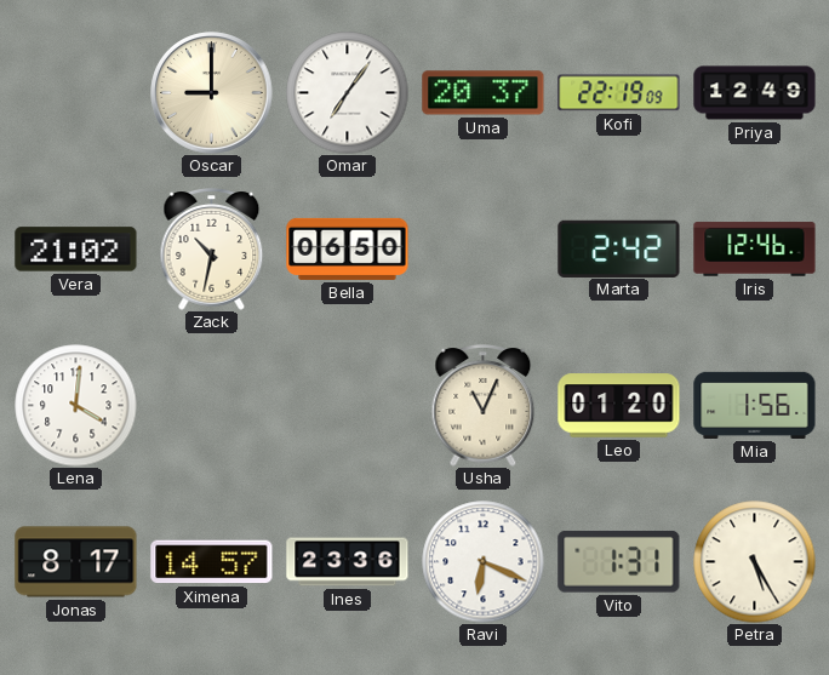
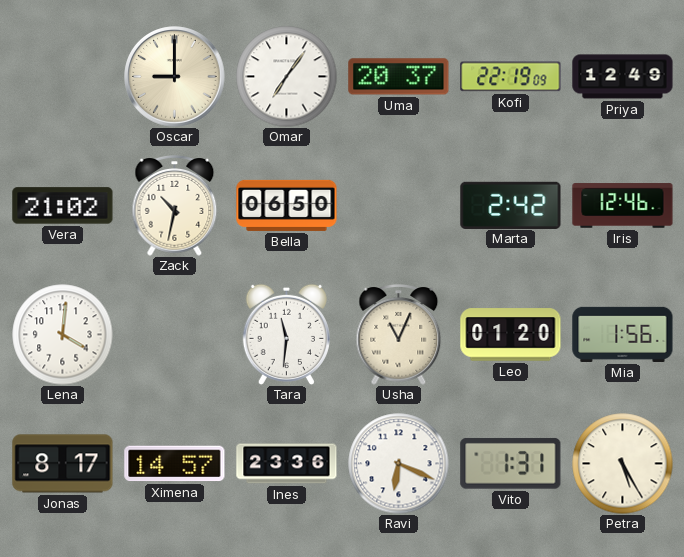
Tara: none -> 11:31
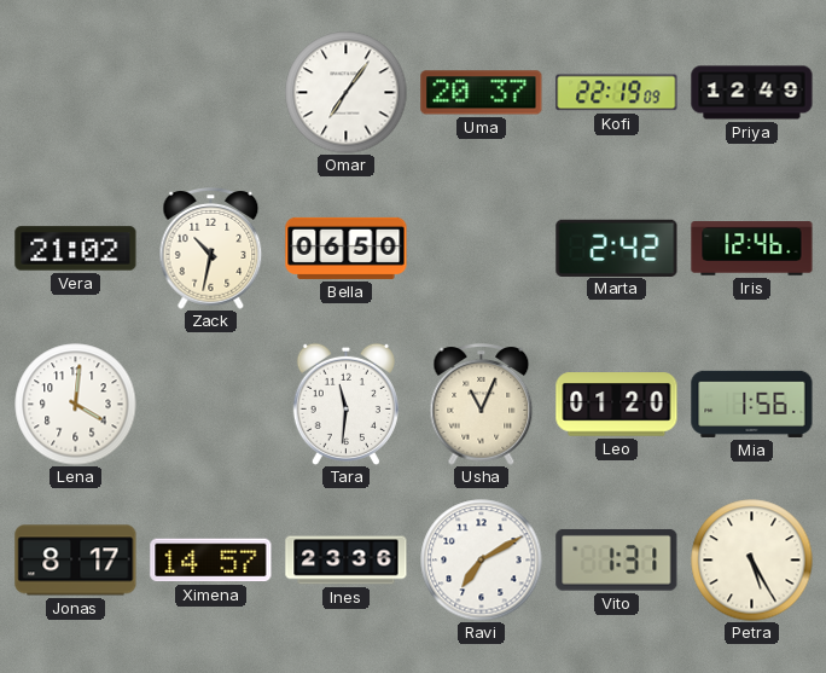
Oscar: 9:00 -> none
Ravi: 6:19 -> 7:10
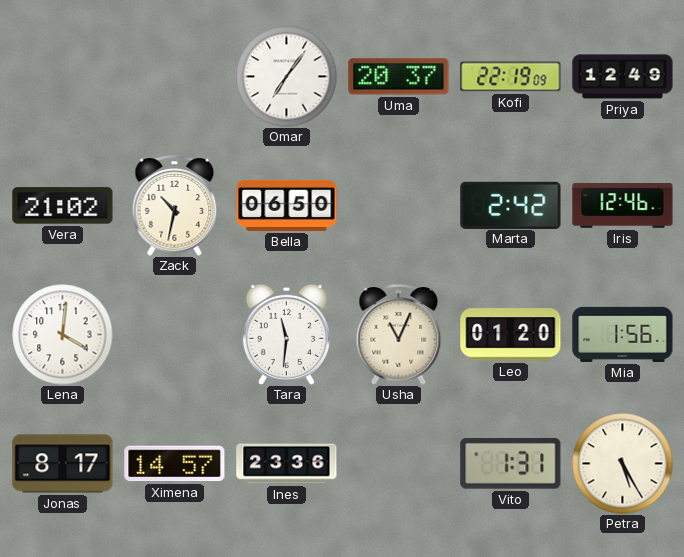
Ravi: 7:10 -> none
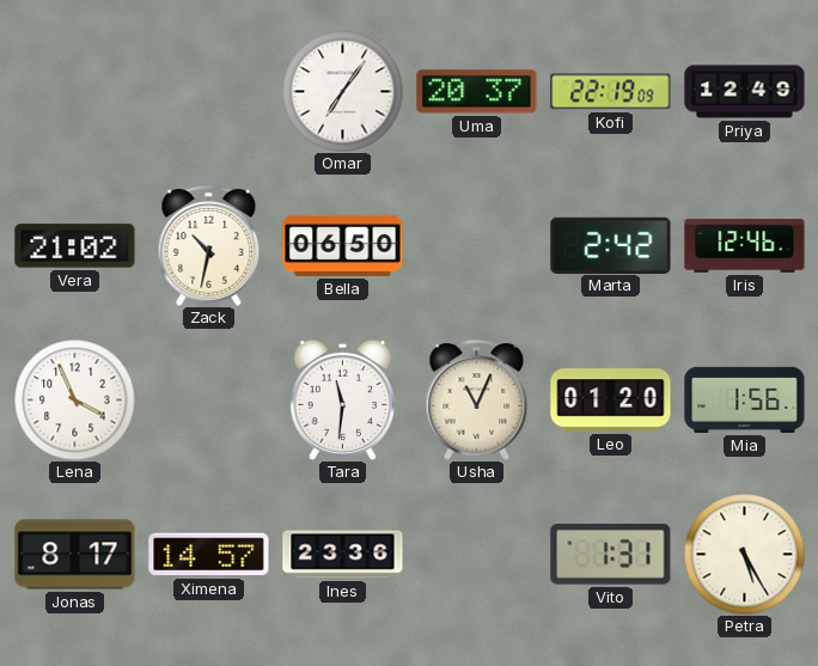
Lena: 4:01 -> 3:56
